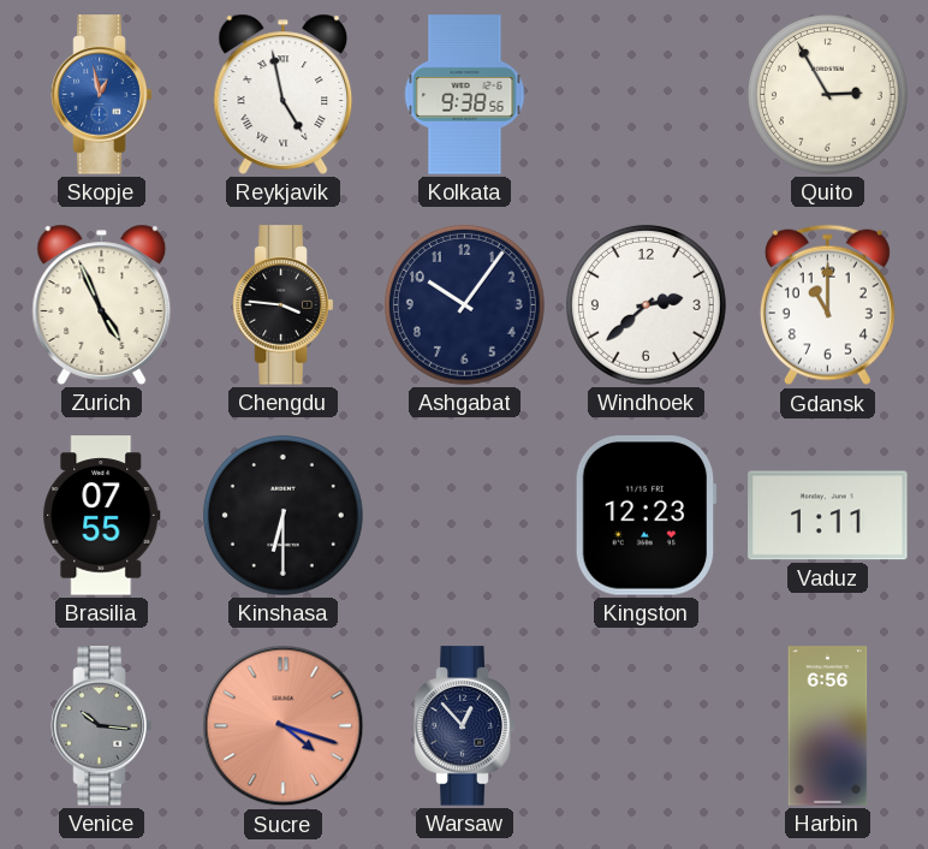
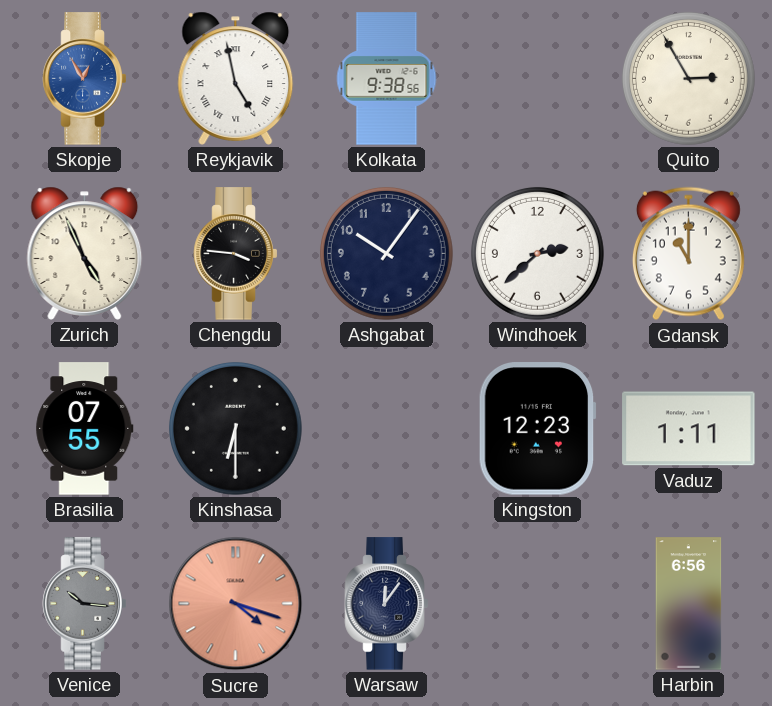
Skopje: 12:58 -> 12:55
Warsaw: 12:53 -> 12:06
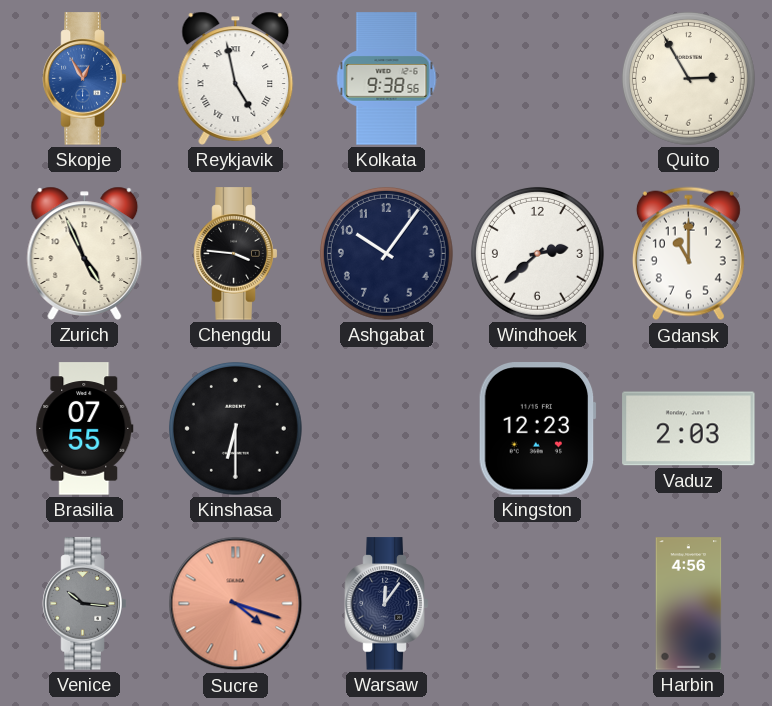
Vaduz: 1:11 -> 2:03
Harbin: 6:56 -> 4:56
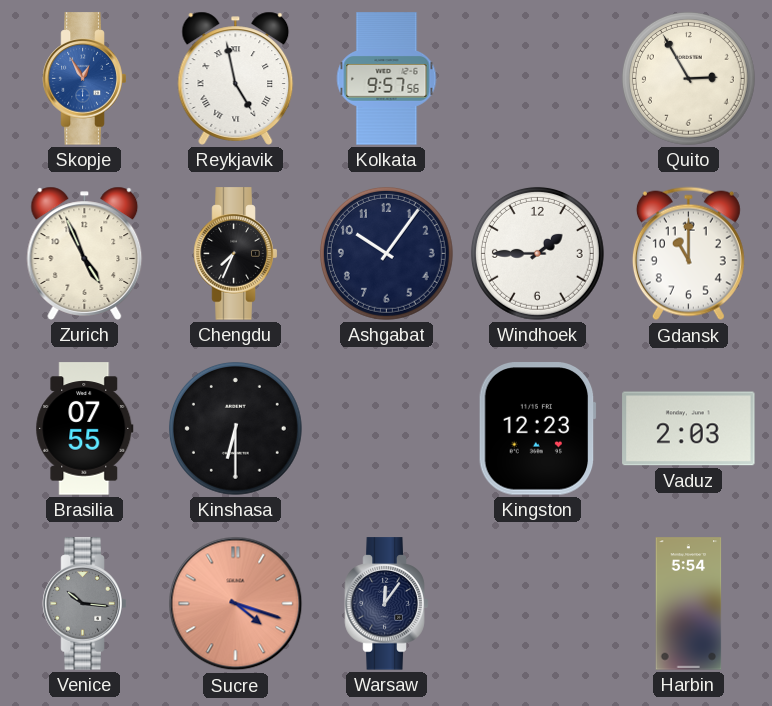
Kolkata: 9:38 -> 9:57
Chengdu: 3:46 -> 7:34
Windhoek: 2:38 -> 1:45
Harbin: 4:56 -> 5:54
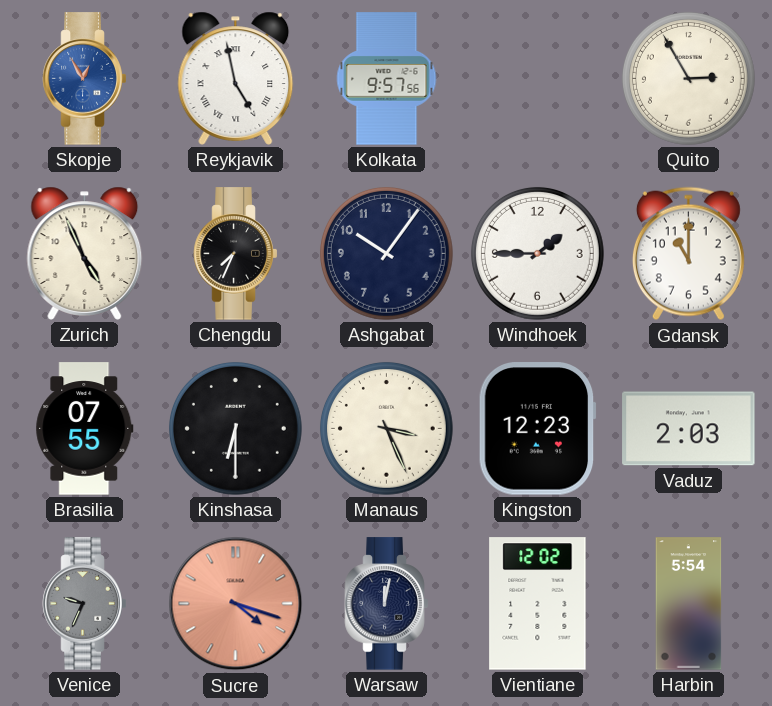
Manaus: none -> 3:26
Venice: 10:16 -> 9:34
Warsaw: 12:06 -> 12:02
Vientiane: none -> 12:02
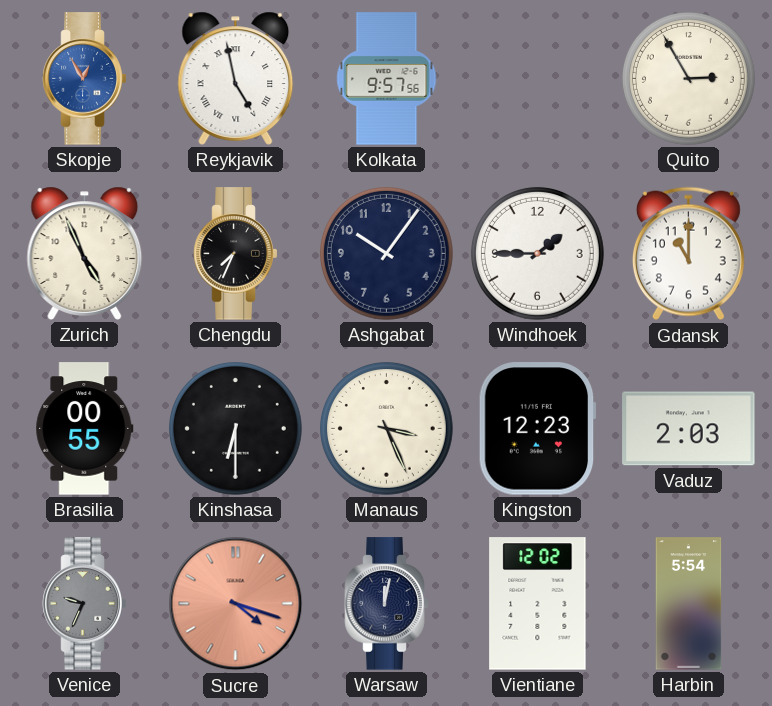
Brasilia: 07:55 -> 00:55
